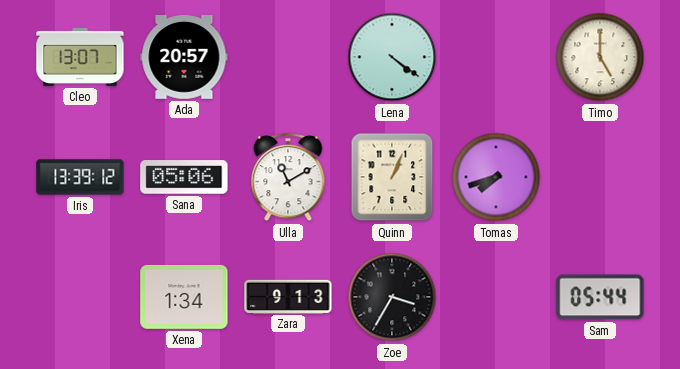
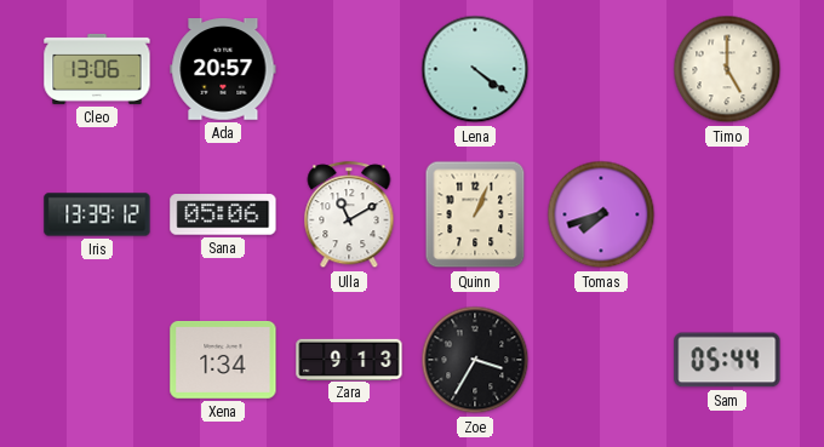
Cleo: 13:07 -> 13:06
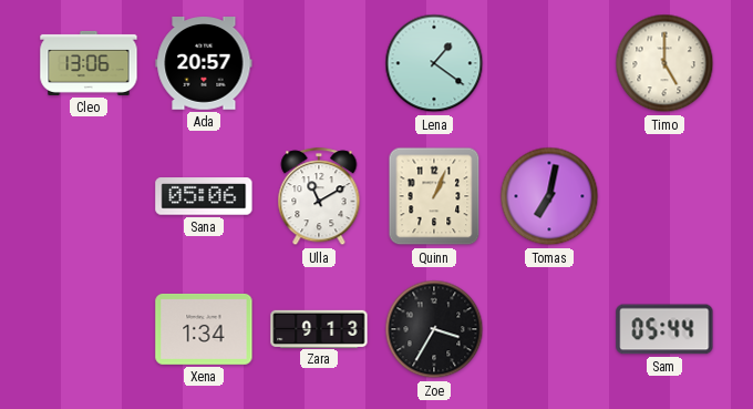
Lena: 4:21 -> 1:21
Iris: 13:39 -> none
Tomas: 7:42 -> 7:02
